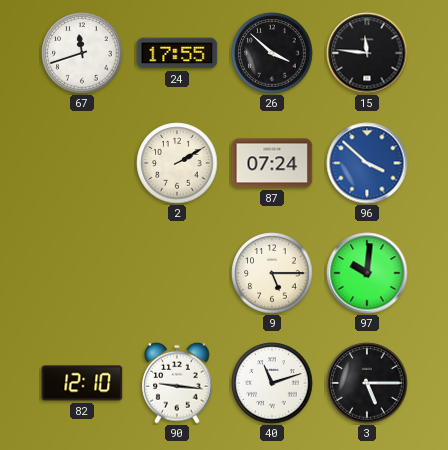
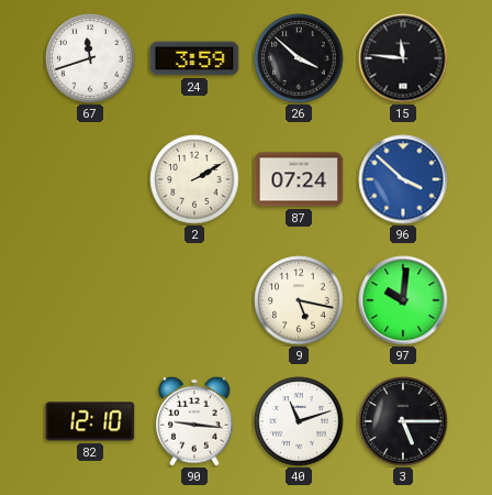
24: 17:55 -> 3:59
9: 5:15 -> 5:17
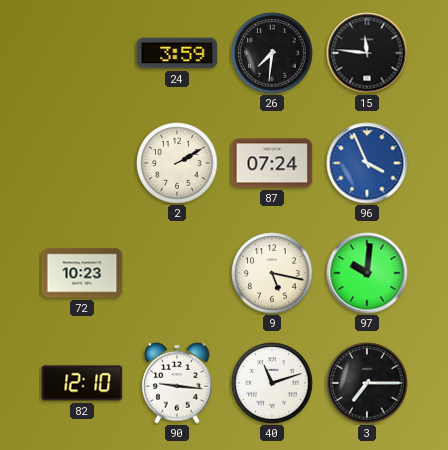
67: 11:42 -> none
26: 3:52 -> 7:31
96: 3:52 -> 3:56
72: none -> 10:23
3: 5:15 -> 7:15
